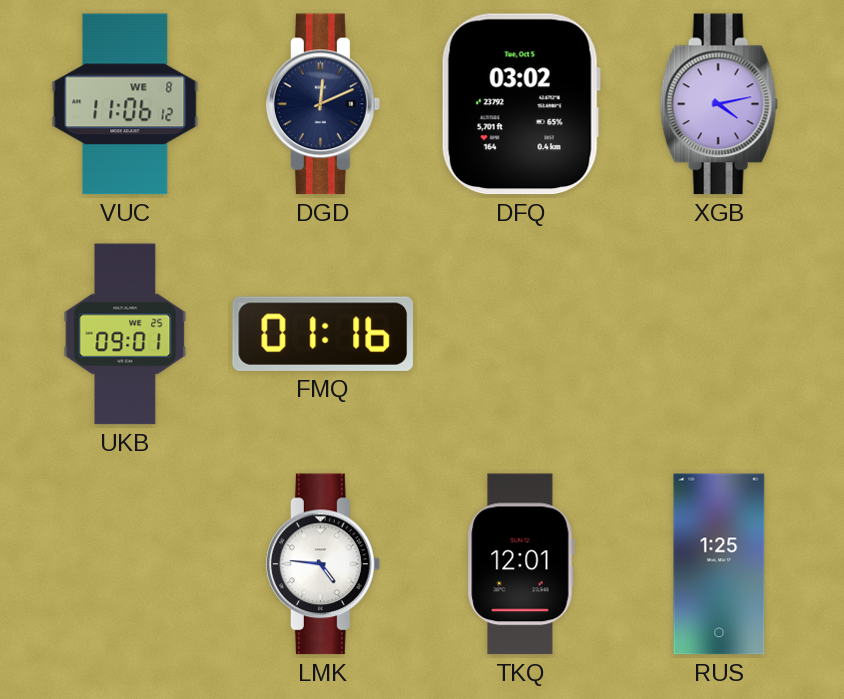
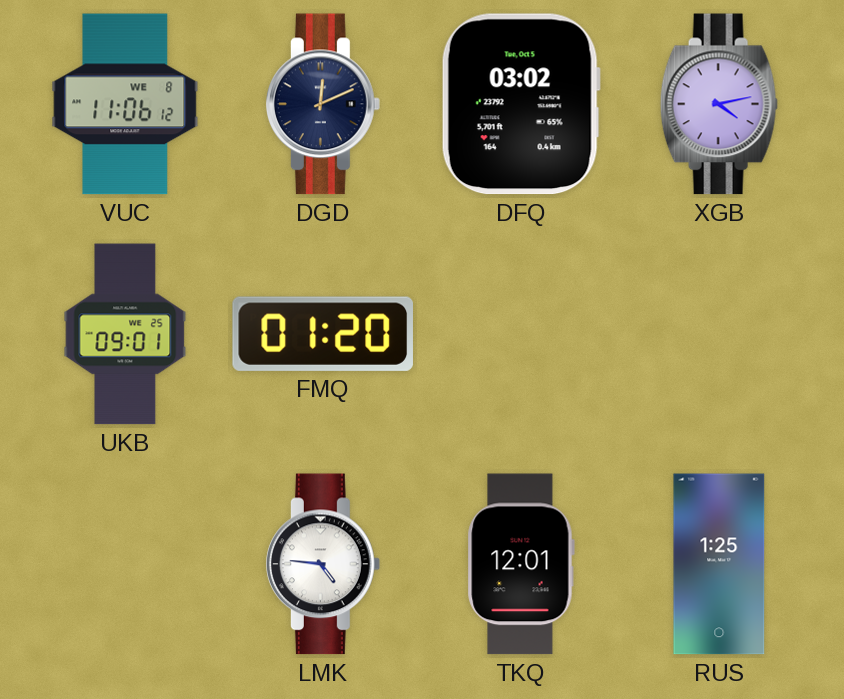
FMQ: 01:16 -> 01:20
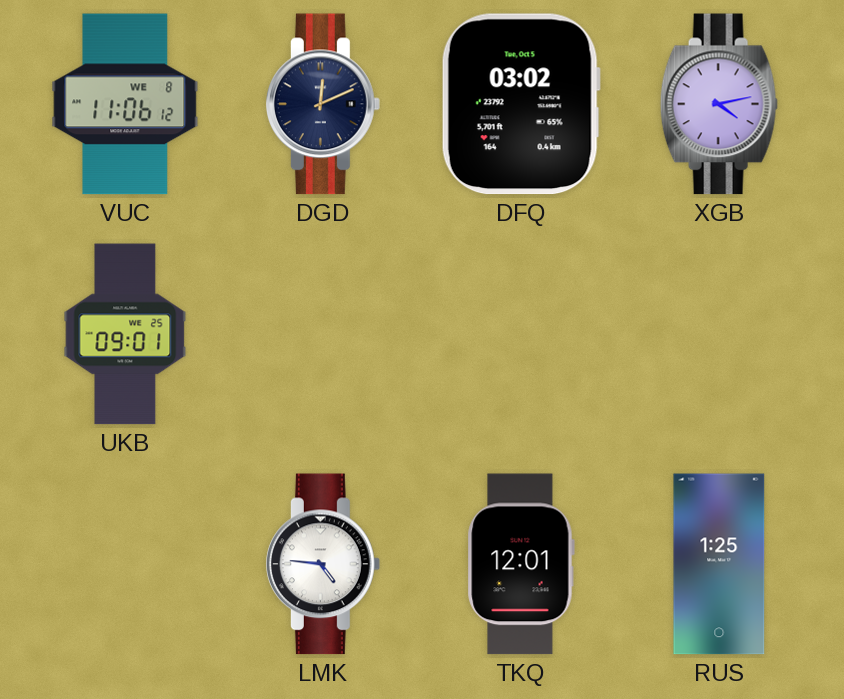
FMQ: 01:20 -> none
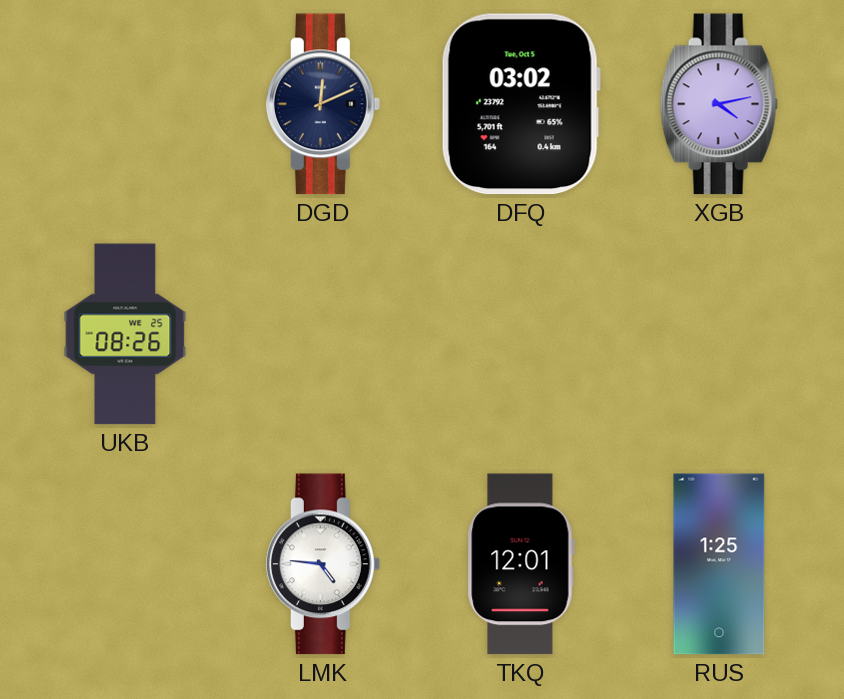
VUC: 11:06 -> none
UKB: 09:01 -> 08:26
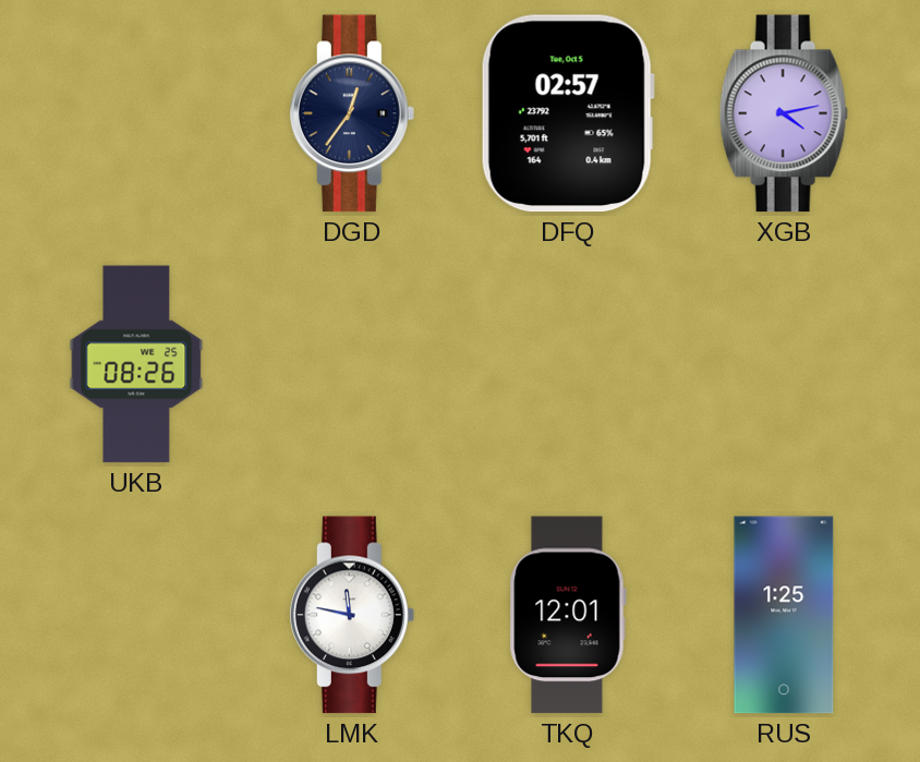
DGD: 12:11 -> 12:36
DFQ: 03:02 -> 02:57
LMK: 4:46 -> 11:47
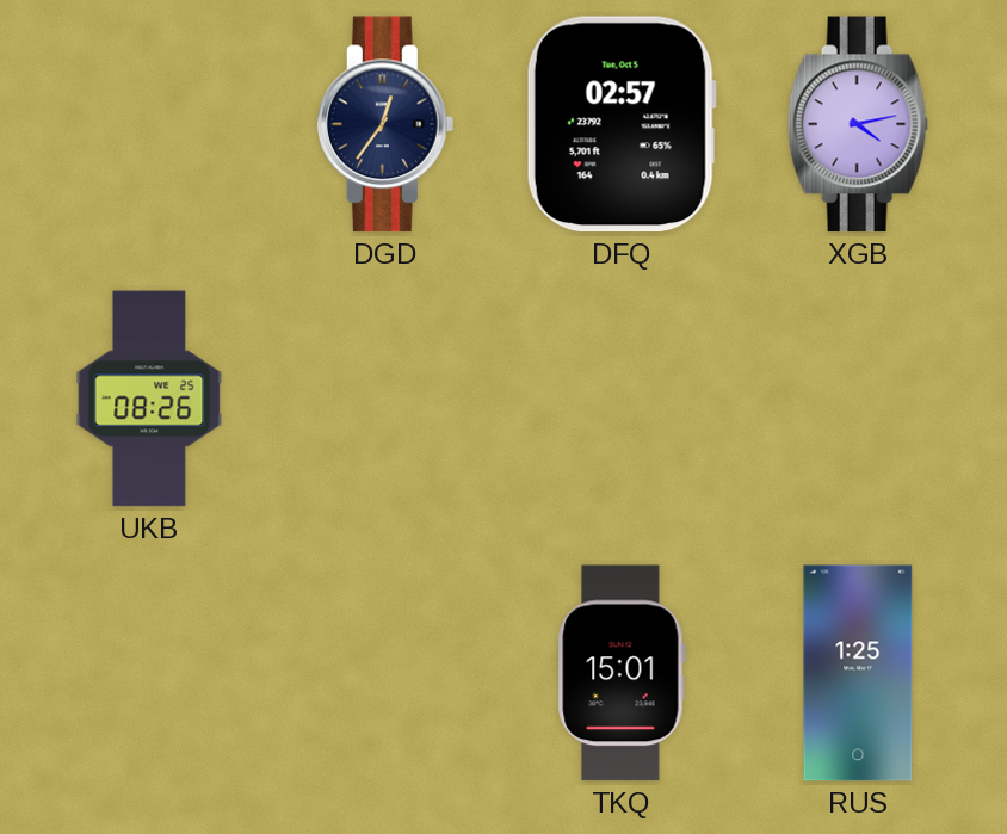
LMK: 11:47 -> none
TKQ: 12:01 -> 15:01
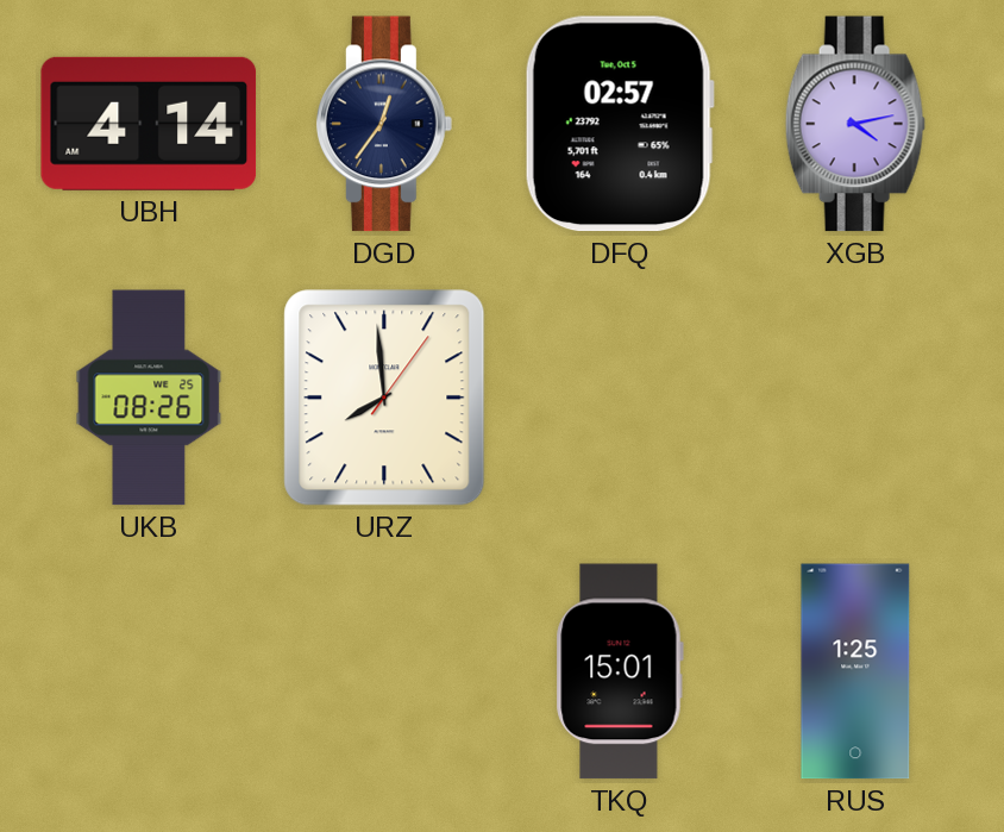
UBH: none -> 4:14
URZ: none -> 7:59
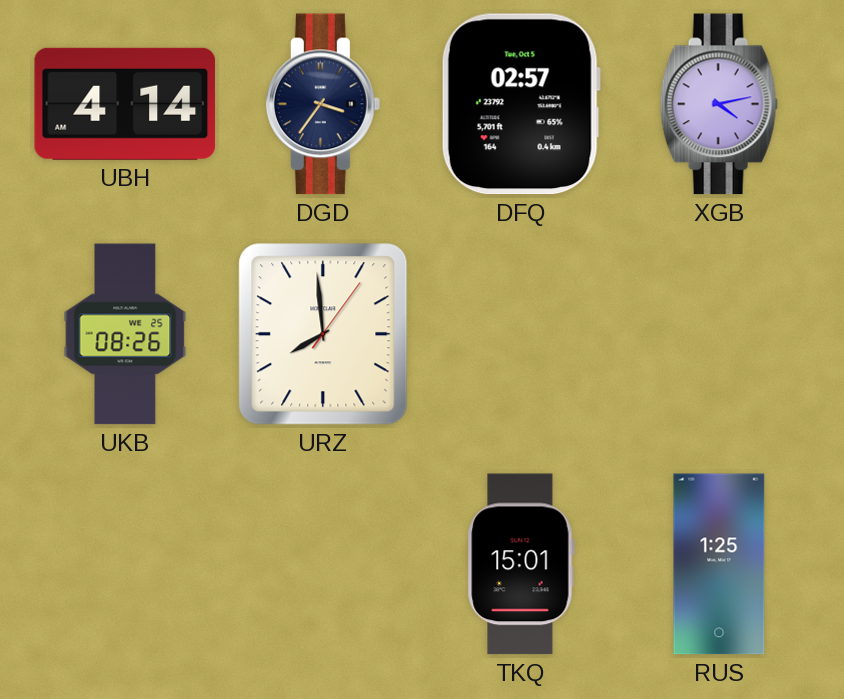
DGD: 12:36 -> 3:36
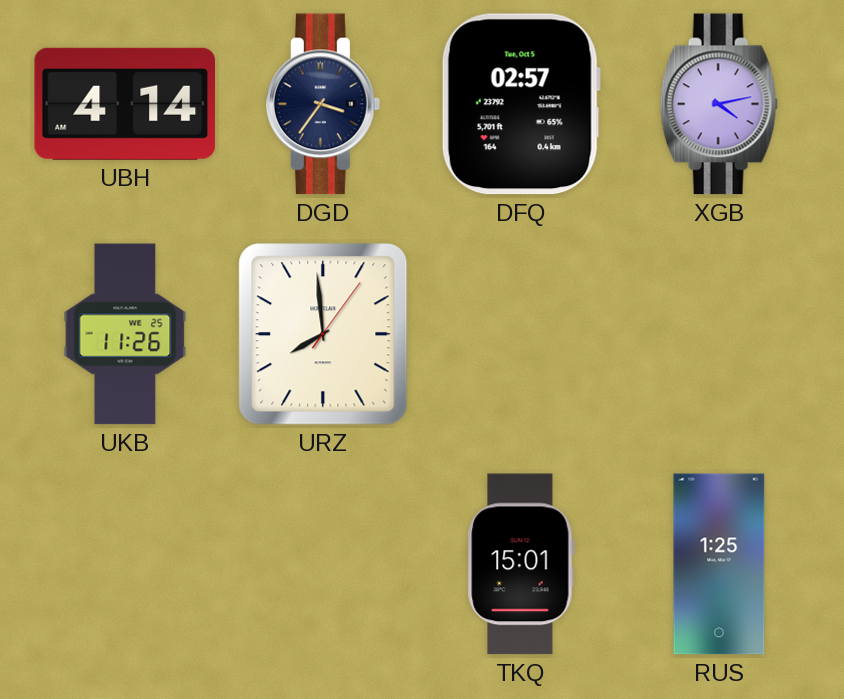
UKB: 08:26 -> 11:26
